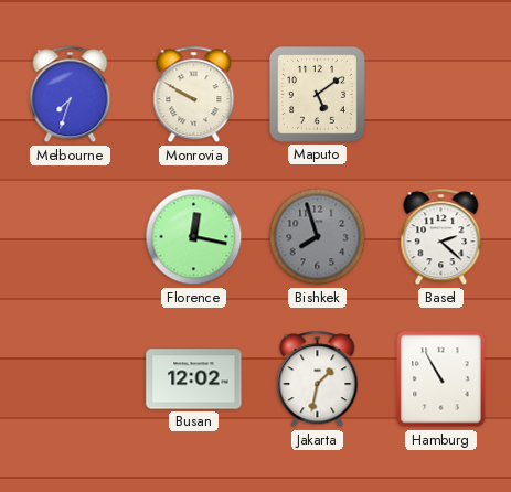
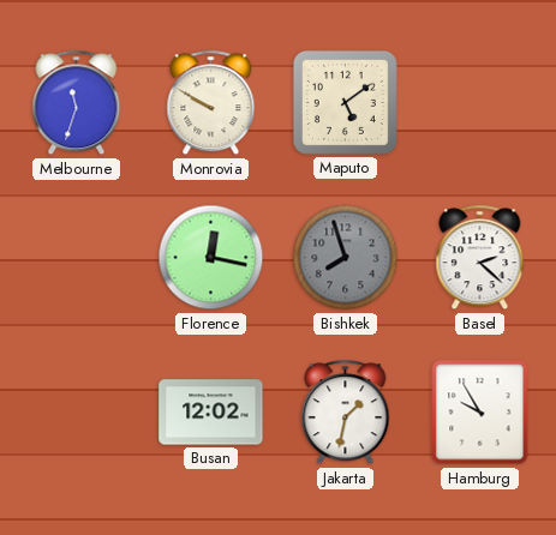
Melbourne: 7:33 -> 11:33
Hamburg: 10:55 -> 9:55
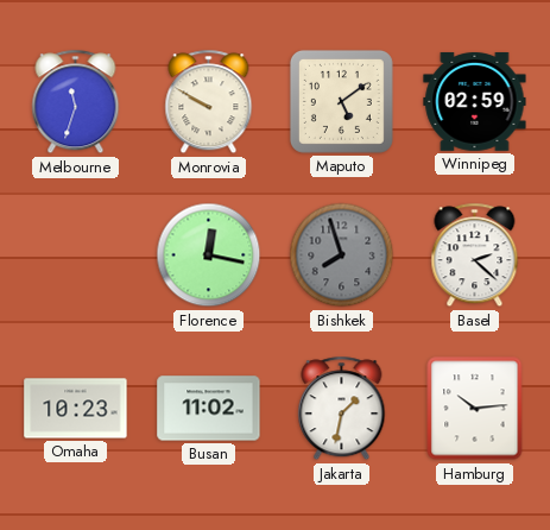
Winnipeg: none -> 02:59
Omaha: none -> 10:23
Busan: 12:02 -> 11:02
Hamburg: 9:55 -> 10:14
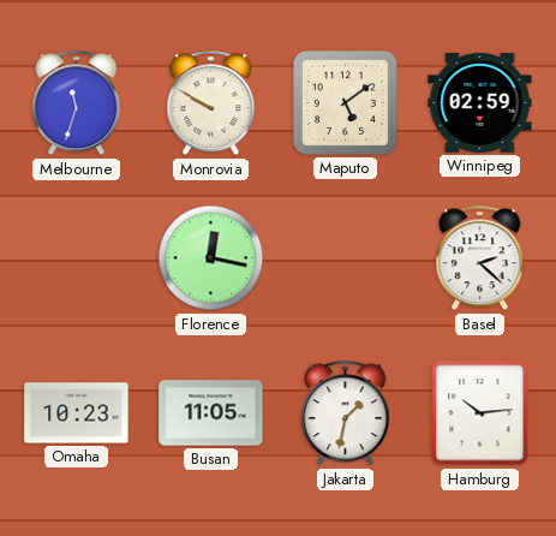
Bishkek: 7:57 -> none
Busan: 11:02 -> 11:05
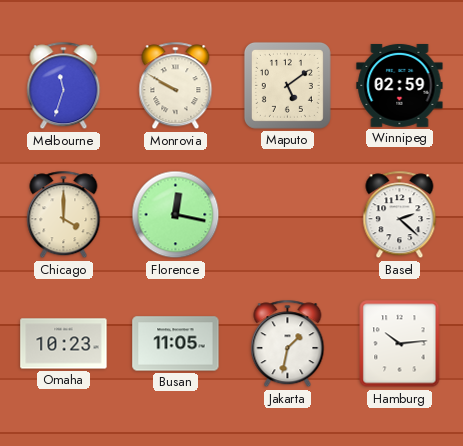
Chicago: none -> 4:00
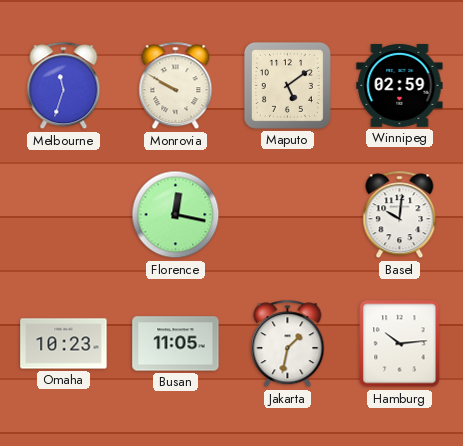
Chicago: 4:00 -> none
Basel: 2:22 -> 10:01
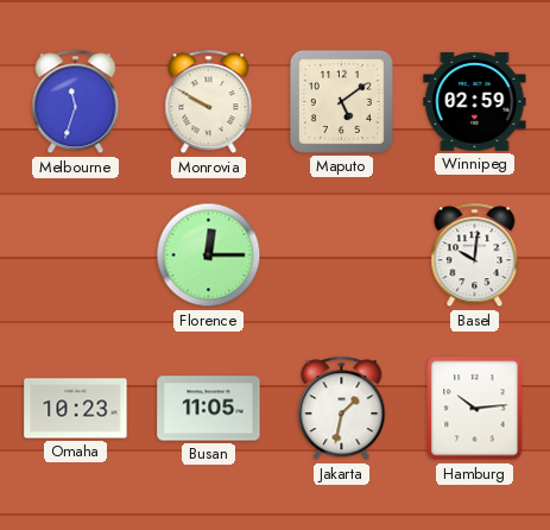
Florence: 12:17 -> 12:15
